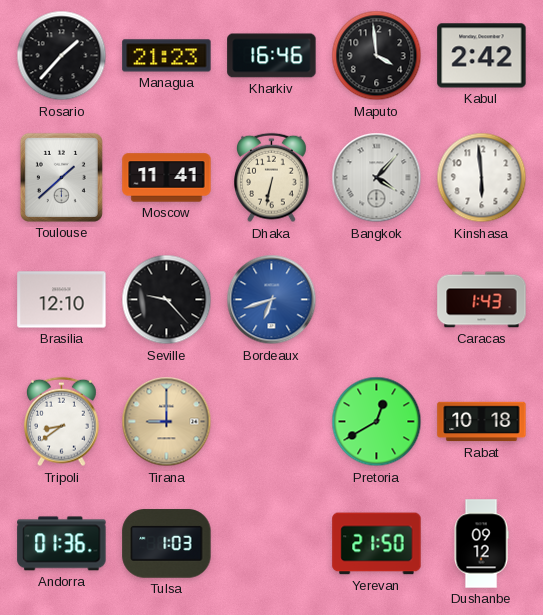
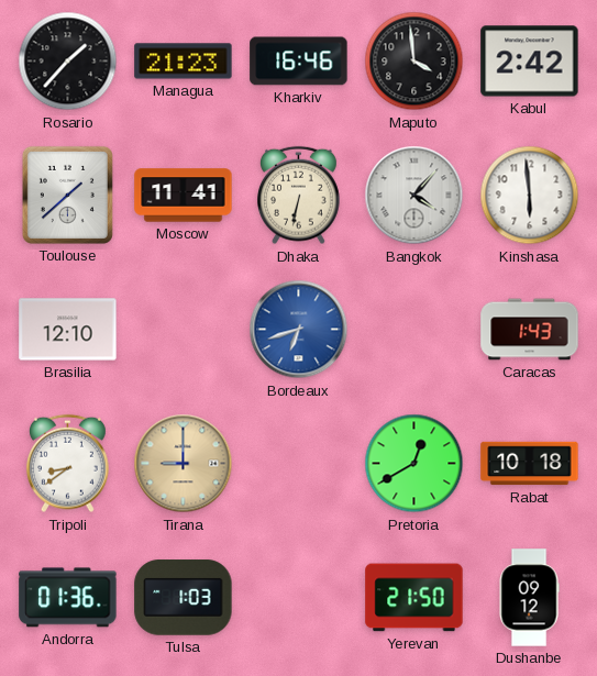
Seville: 9:23 -> none
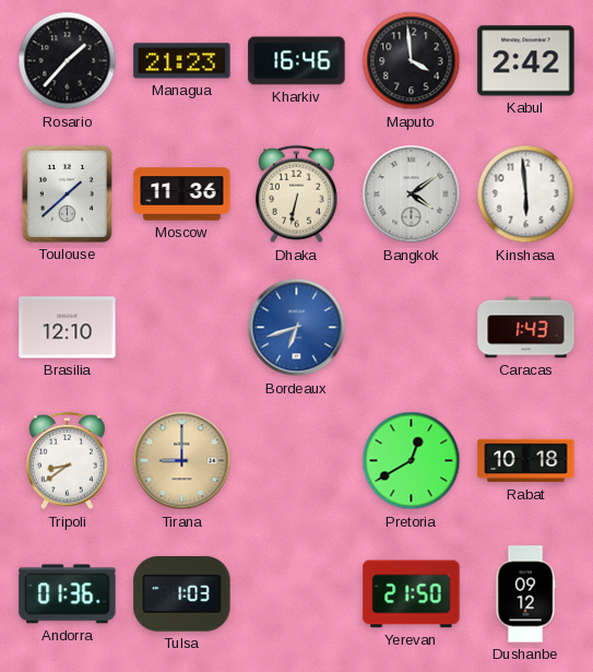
Moscow: 11:41 -> 11:36
Bangkok: 4:07 -> 4:09
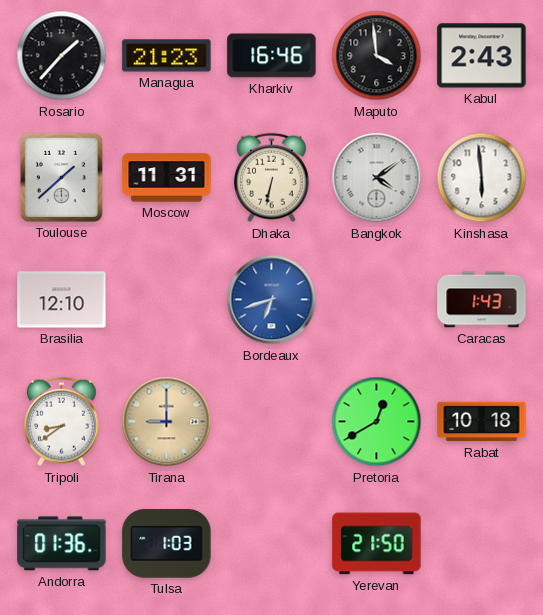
Kabul: 2:42 -> 2:43
Moscow: 11:36 -> 11:31
Dushanbe: 09:12 -> none
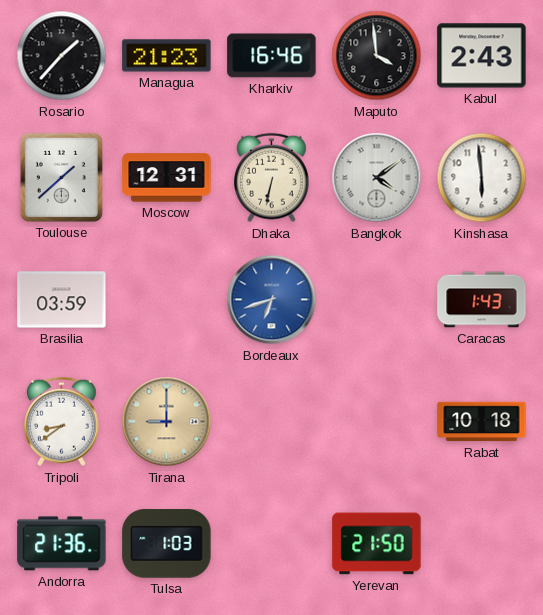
Moscow: 11:31 -> 12:31
Brasilia: 12:10 -> 03:59
Pretoria: 12:40 -> none
Andorra: 01:36 -> 21:36
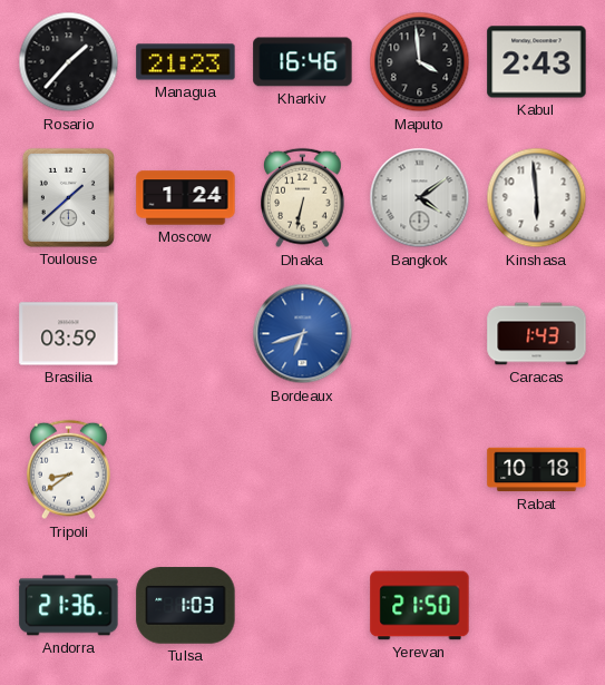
Moscow: 12:31 -> 1:24
Tirana: 9:00 -> none
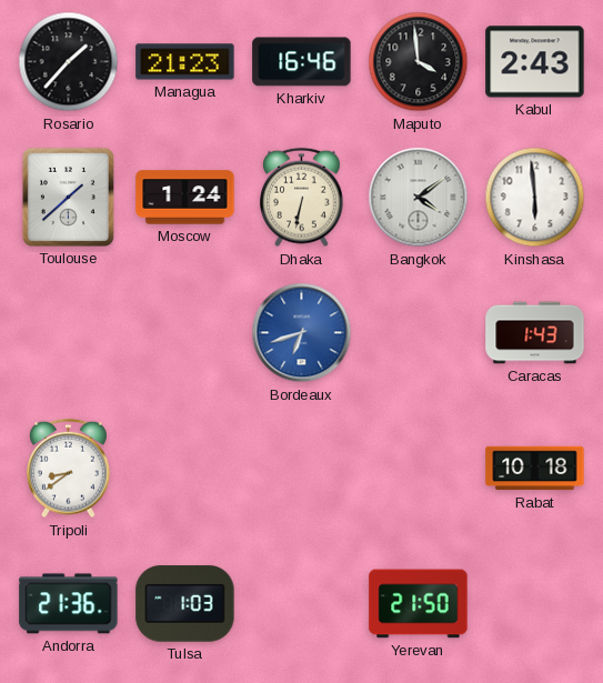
Brasilia: 03:59 -> none
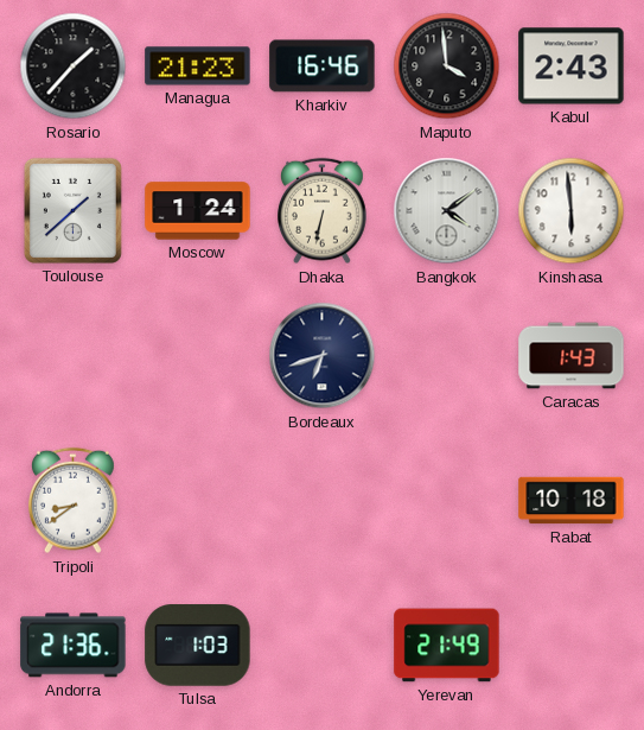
Bordeaux dial: blue -> navy
Yerevan: 21:50 -> 21:49
